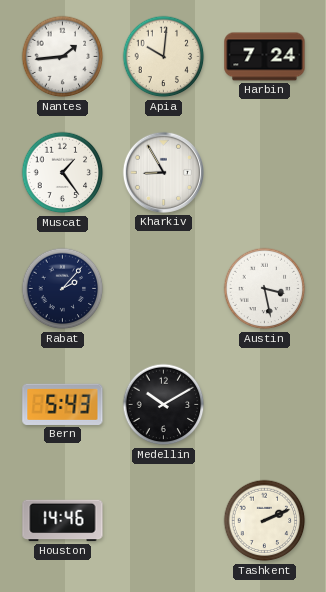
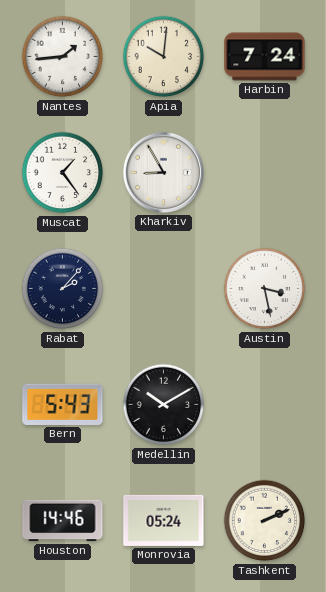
Monrovia: none -> 05:24
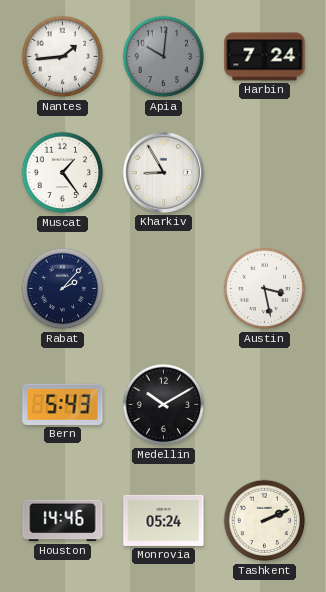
Apia dial: cream -> grey
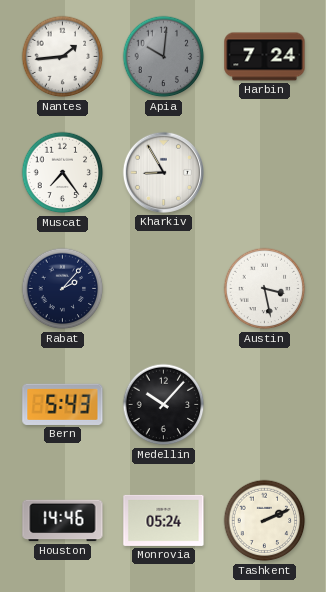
Muscat: 1:24 -> 7:24
Medellin: 10:10 -> 10:07
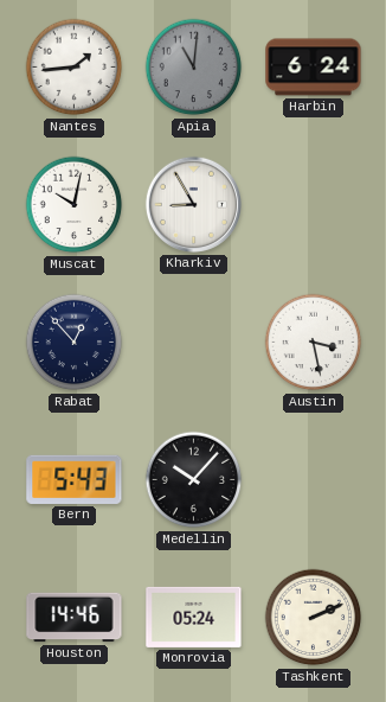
Apia: 10:01 -> 11:01
Harbin: 7:24 -> 6:24
Muscat: 7:24 -> 10:02
Rabat: 2:07 -> 12:53
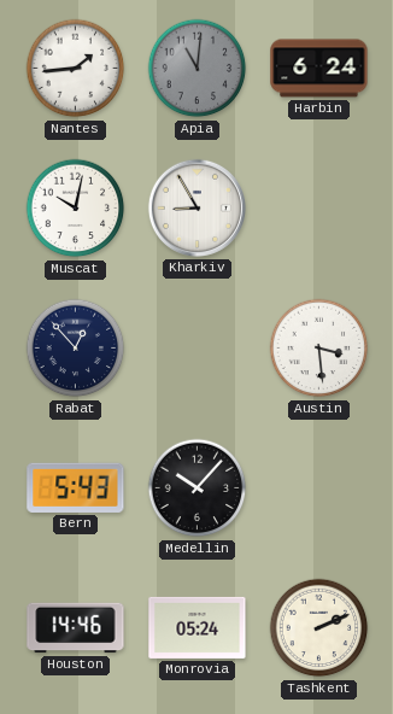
Austin: 3:28 -> 3:29
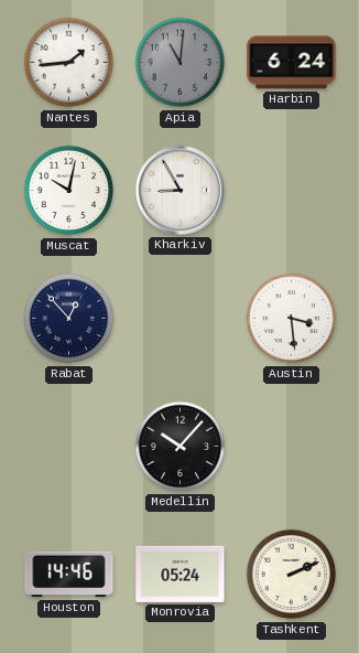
Bern: 5:43 -> none
